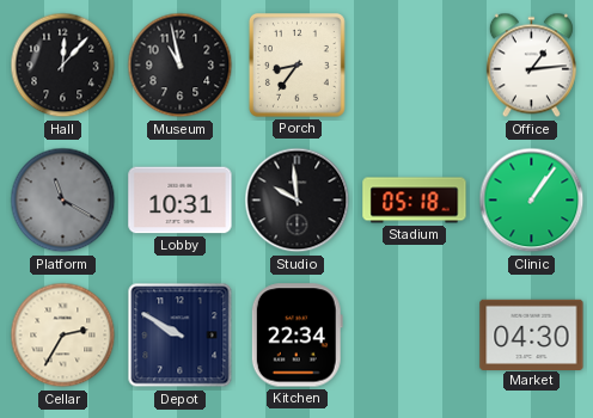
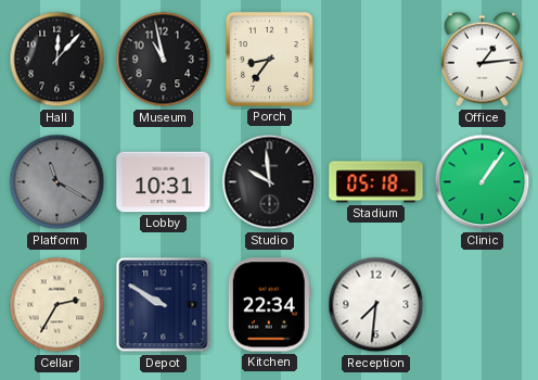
Reception: none -> 7:31
Market: 04:30 -> none
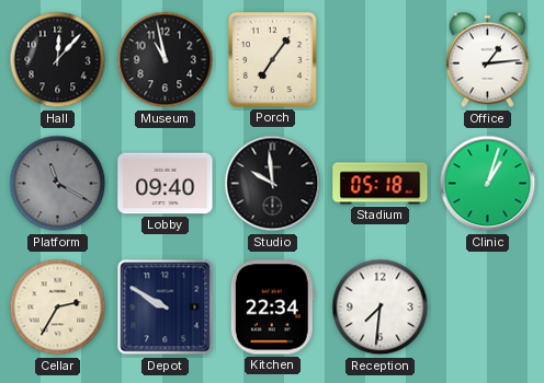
Porch: 8:36 -> 7:06
Lobby: 10:31 -> 09:40
Clinic: 1:06 -> 1:03
